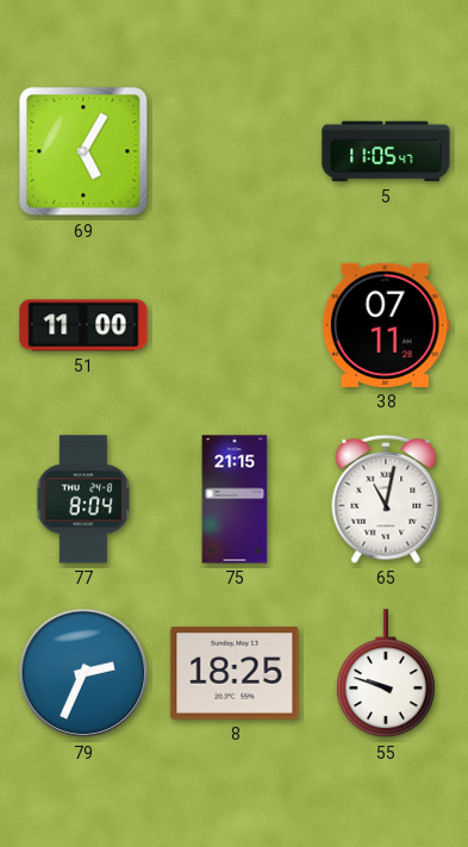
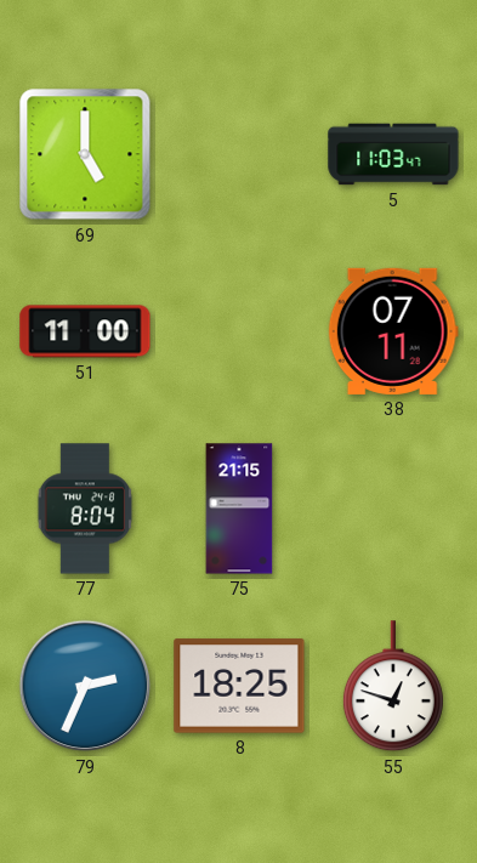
69: 5:05 -> 5:00
5: 11:05 -> 11:03
65: 11:02 -> none
55: 9:48 -> 12:48
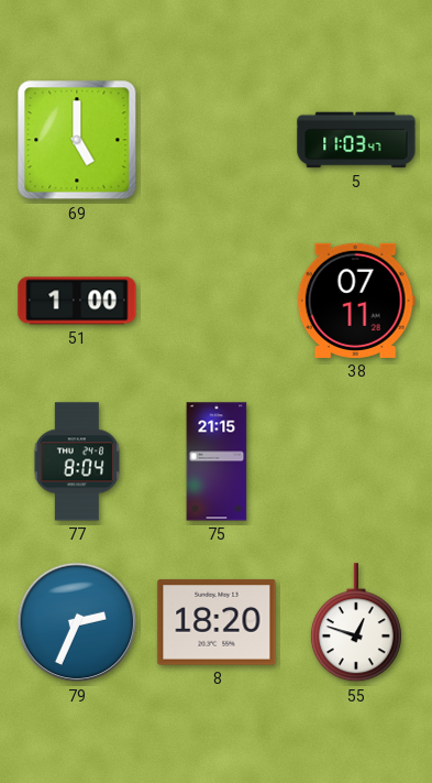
51: 11:00 -> 1:00
8: 18:25 -> 18:20
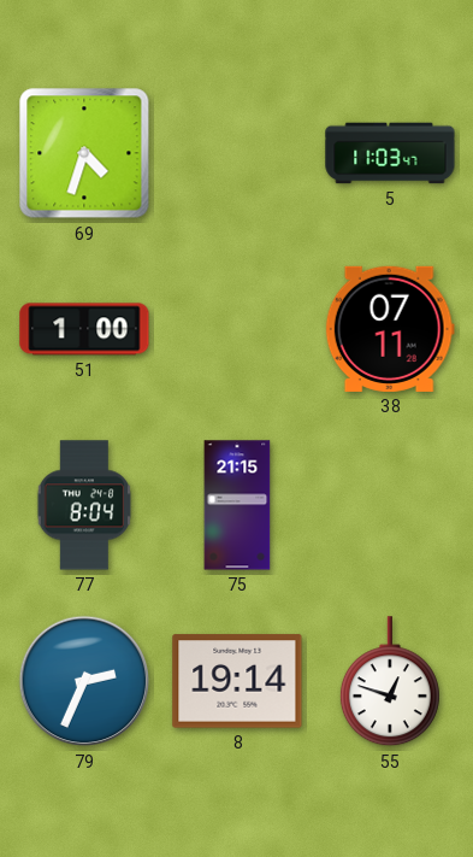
69: 5:00 -> 4:33
8: 18:20 -> 19:14
